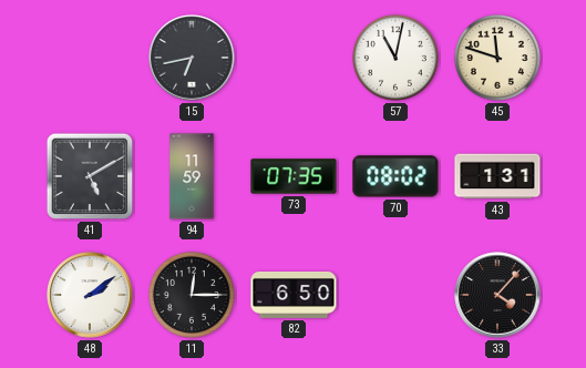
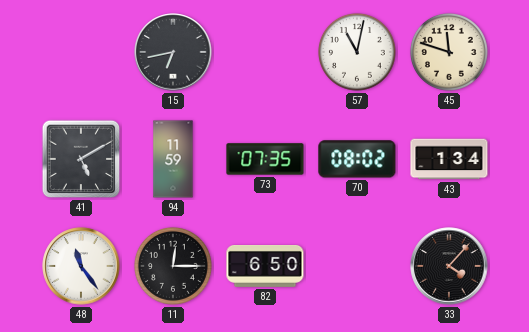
43: 1:31 -> 1:34
48: 2:09 -> 11:24
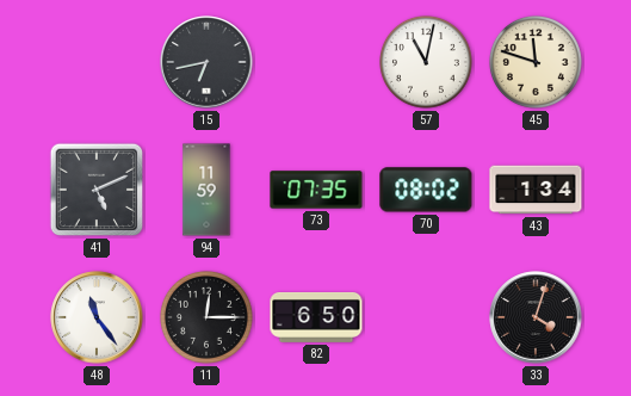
41: 5:10 -> 5:11
33: 4:07 -> 4:03
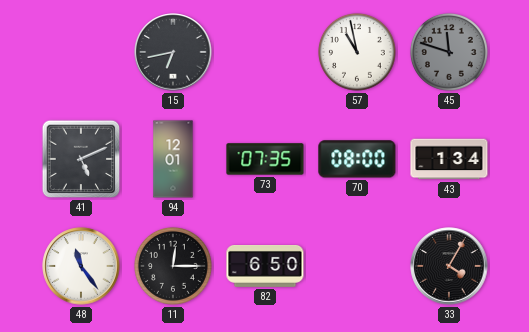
57: 11:02 -> 10:58
45 dial: cream -> grey
94: 11:59 -> 12:01
70: 08:02 -> 08:00
33: 4:03 -> 4:05
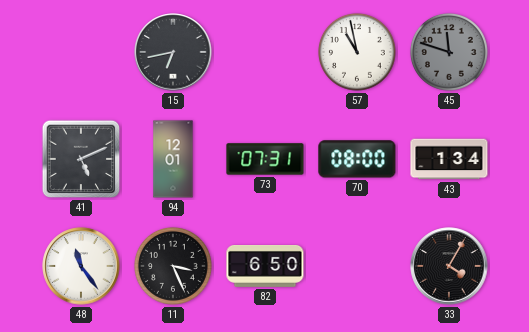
73: 07:35 -> 07:31
11: 12:15 -> 3:26
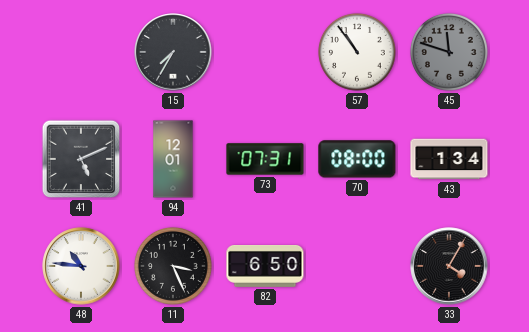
15: 6:43 -> 7:35
57: 10:58 -> 10:54
48: 11:24 -> 10:46
